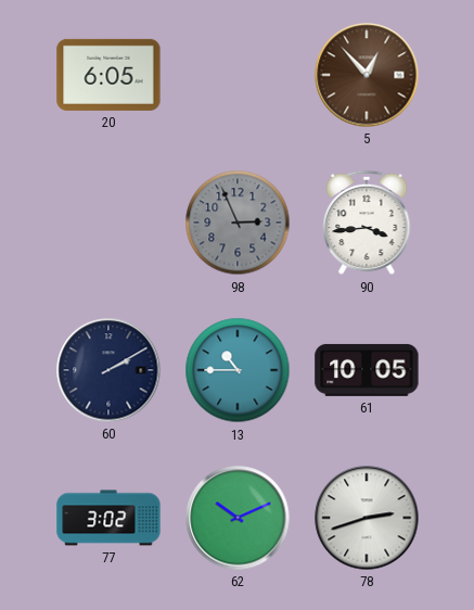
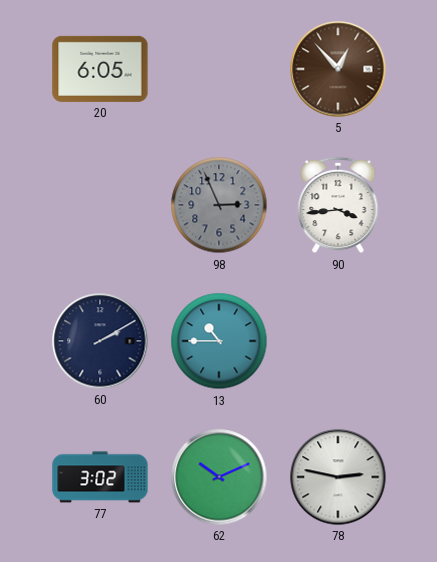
61: 10:05 -> none
78: 2:42 -> 2:47
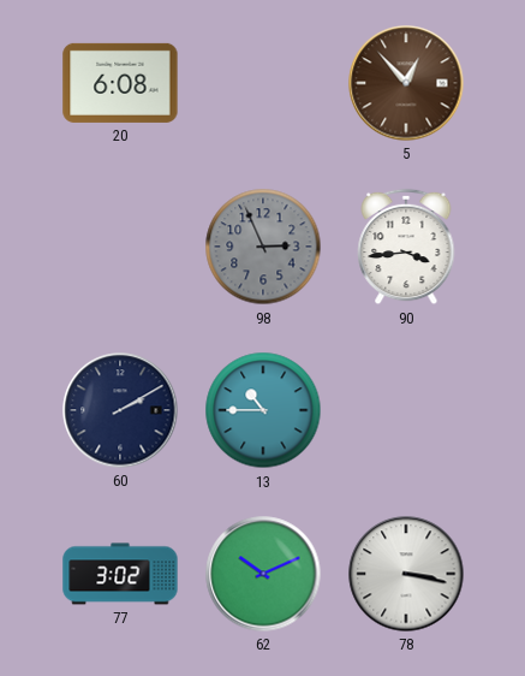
20: 6:05 -> 6:08
78: 2:47 -> 3:17
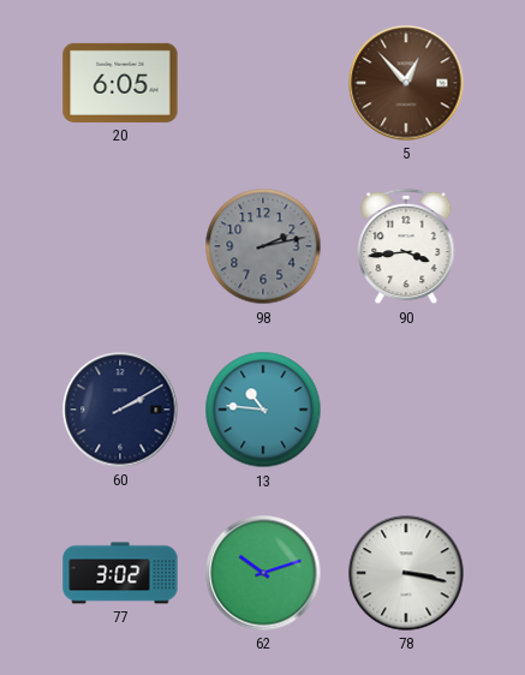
20: 6:08 -> 6:05
98: 2:56 -> 2:13
13: 10:45 -> 10:46
62: 10:11 -> 10:12
